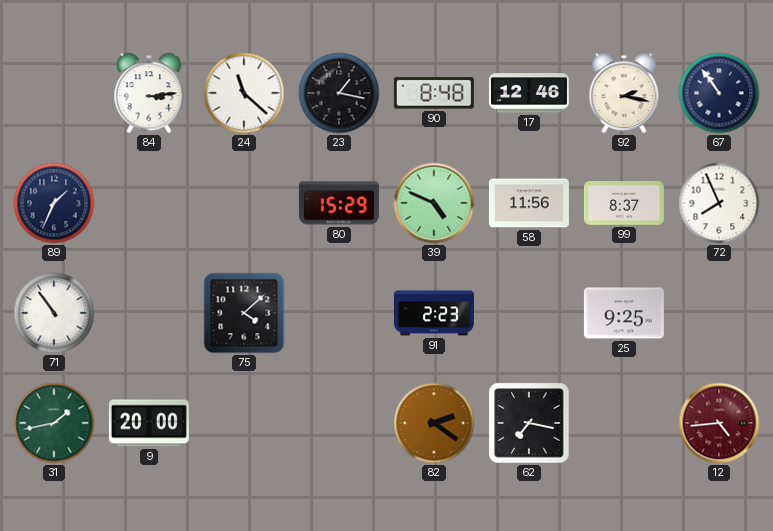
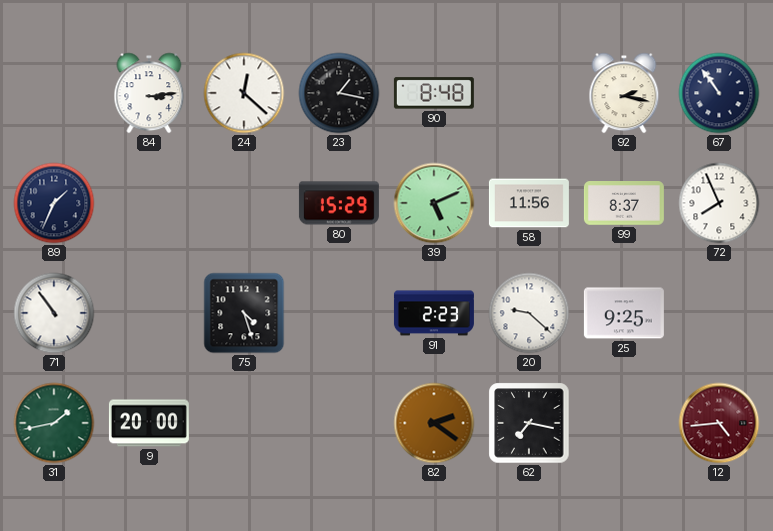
24: 11:22 -> 12:22
17: 12:46 -> none
39: 4:49 -> 5:11
75: 4:08 -> 4:27
20: none -> 9:22
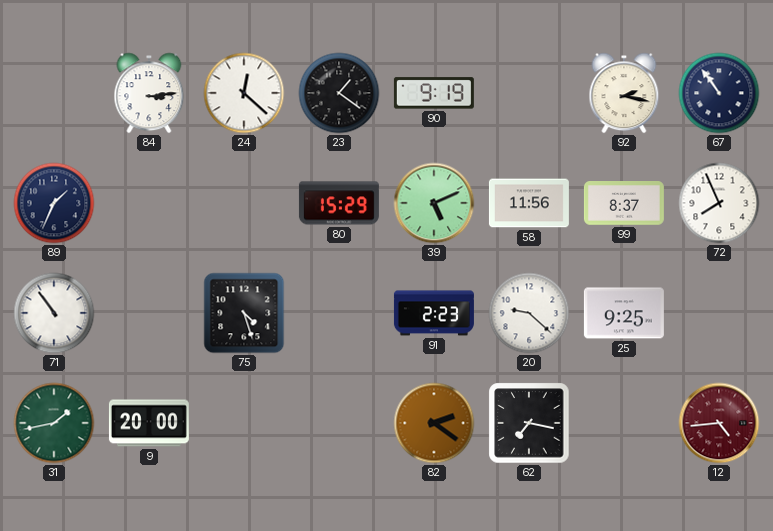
23: 1:17 -> 1:21
90: 8:48 -> 9:19
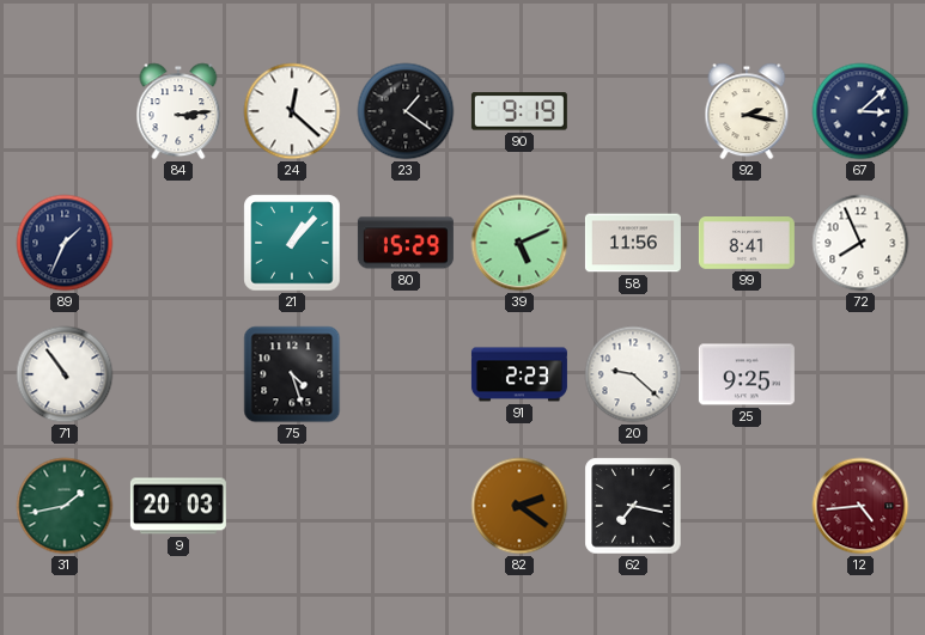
67: 10:54 -> 3:08
21: none -> 1:07
99: 8:37 -> 8:41
9: 20:00 -> 20:03
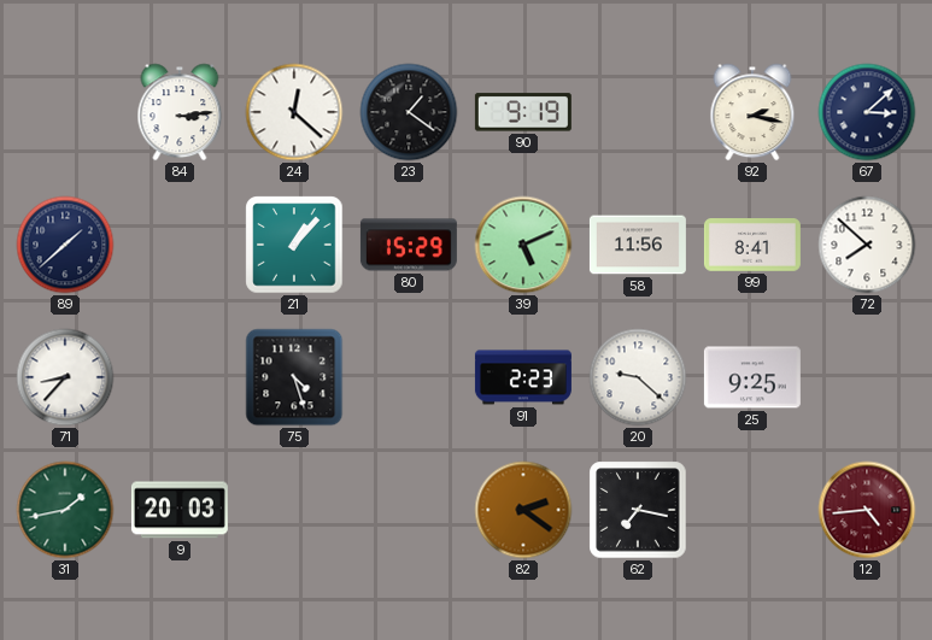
89: 1:34 -> 1:38
72: 7:56 -> 7:52
71: 10:54 -> 8:37
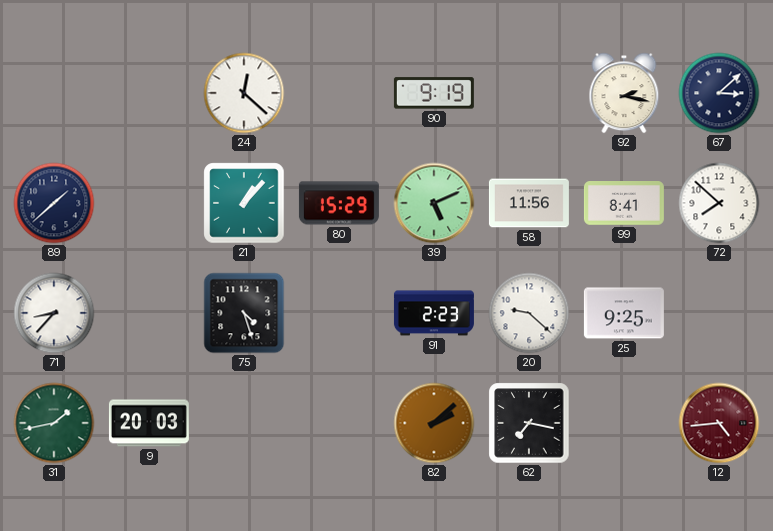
84: 3:14 -> none
23: 1:21 -> none
82: 2:21 -> 2:08
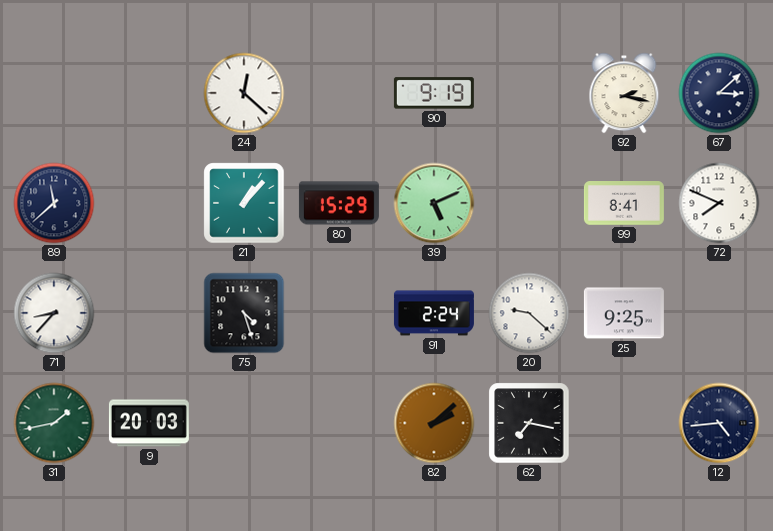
89: 1:38 -> 11:38
58: 11:56 -> none
72: 7:52 -> 7:49
91: 2:23 -> 2:24
12 dial: burgundy -> navy
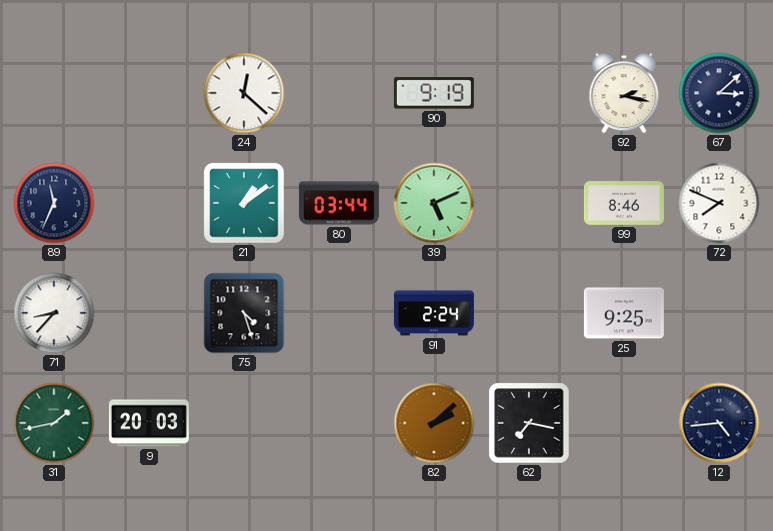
89: 11:38 -> 11:34
21: 1:07 -> 1:09
80: 15:29 -> 03:44
99: 8:41 -> 8:46
20: 9:22 -> none
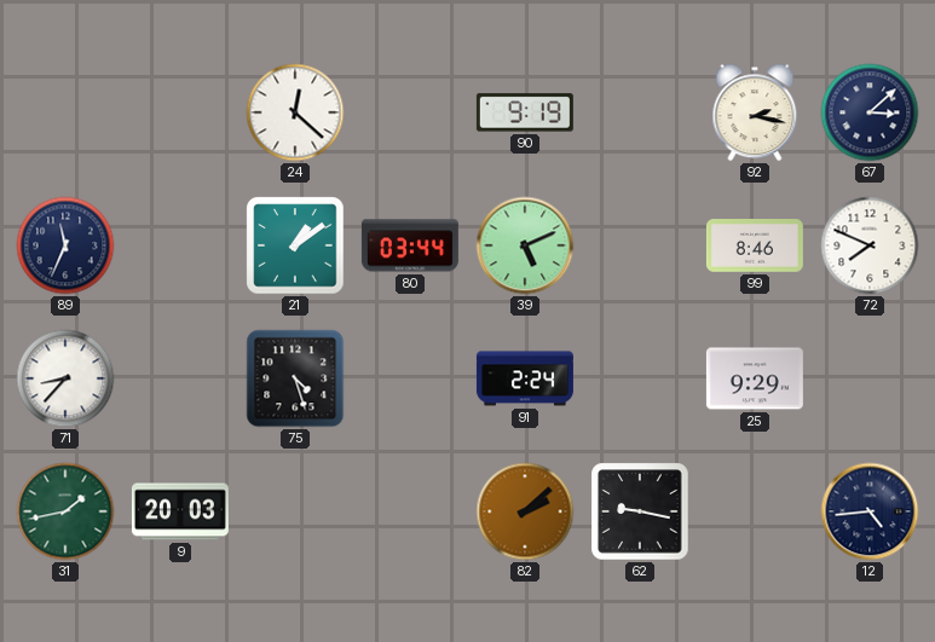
25: 9:25 -> 9:29
62: 7:17 -> 9:17
